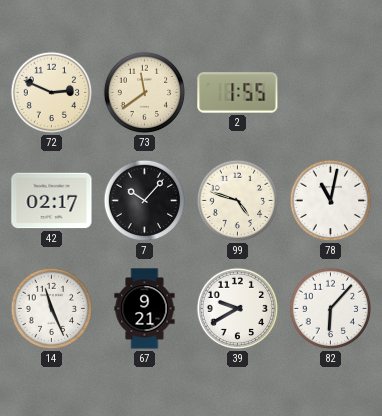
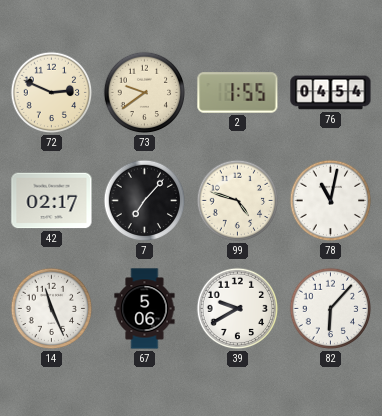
73: 11:39 -> 9:39
76: none -> 04:54
7: 10:07 -> 7:07
67: 9:21 -> 5:06
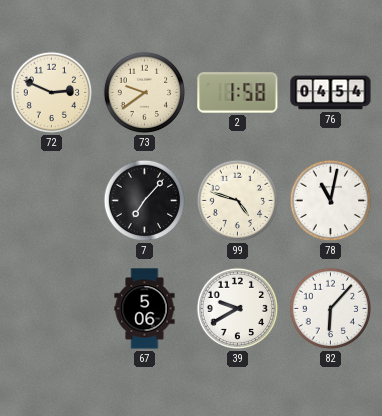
2: 1:55 -> 1:58
42: 02:17 -> none
14: 11:26 -> none
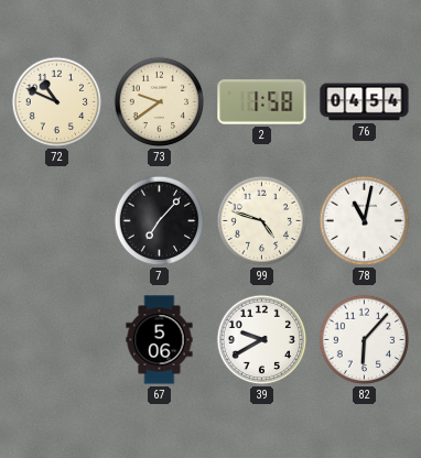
72: 2:49 -> 10:49
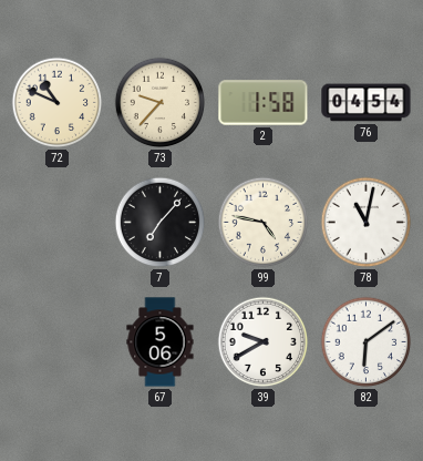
73: 9:39 -> 9:37
99: 4:48 -> 4:47
82: 6:07 -> 6:09
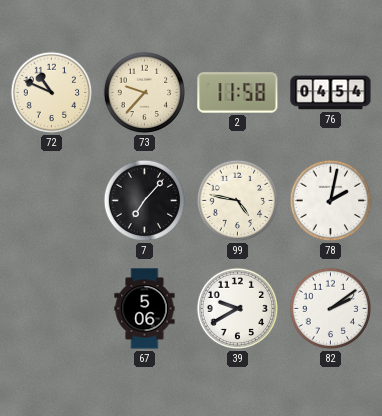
2: 1:58 -> 11:58
78: 11:02 -> 2:02
82: 6:09 -> 2:09
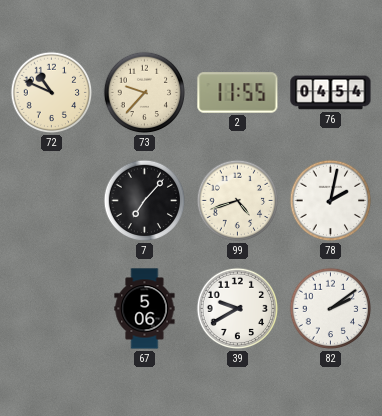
2: 11:58 -> 11:55
99: 4:47 -> 4:42
